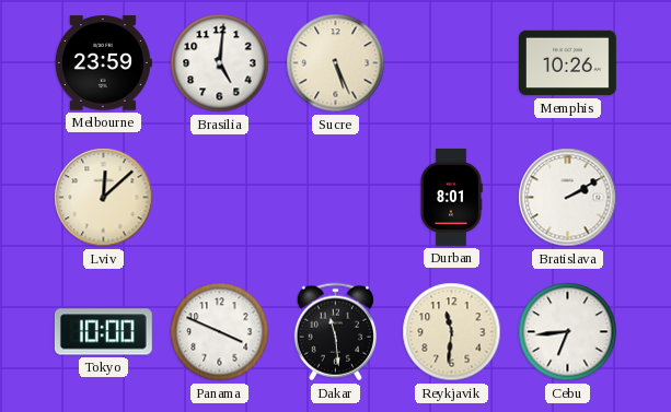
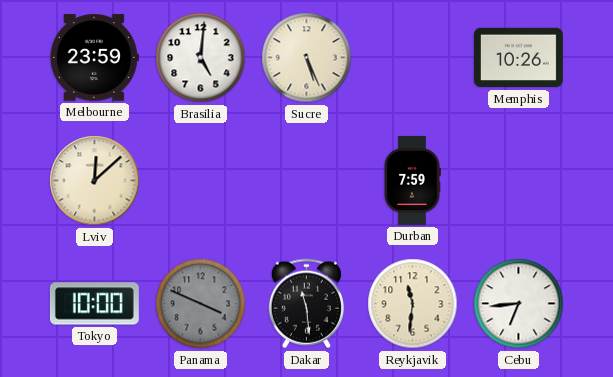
Durban: 8:01 -> 7:59
Bratislava: 2:10 -> none
Panama dial: white -> grey
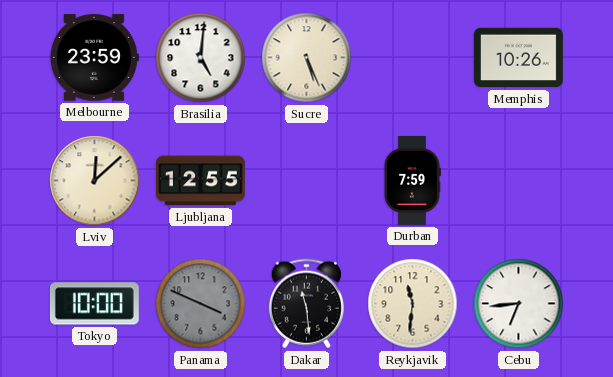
Ljubljana: none -> 12:55
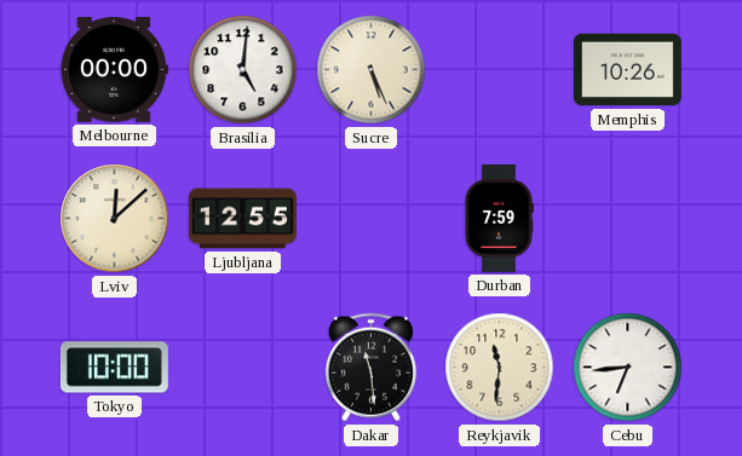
Melbourne: 23:59 -> 00:00
Panama: 3:49 -> none
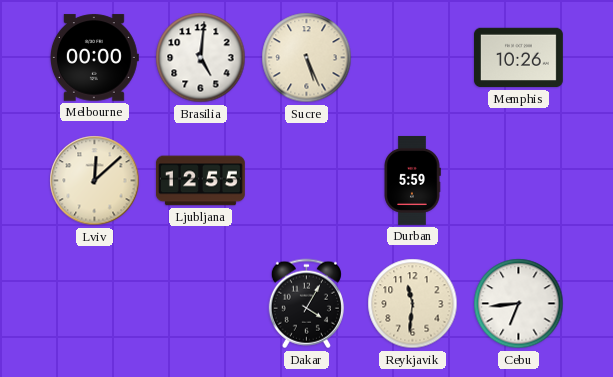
Durban: 7:59 -> 5:59
Tokyo: 10:00 -> none
Dakar: 11:29 -> 4:05
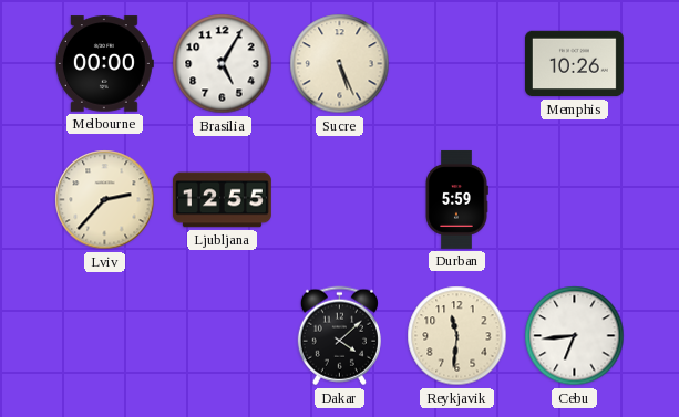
Brasilia: 5:01 -> 5:05
Lviv: 12:08 -> 2:37
Dakar: 4:05 -> 4:08
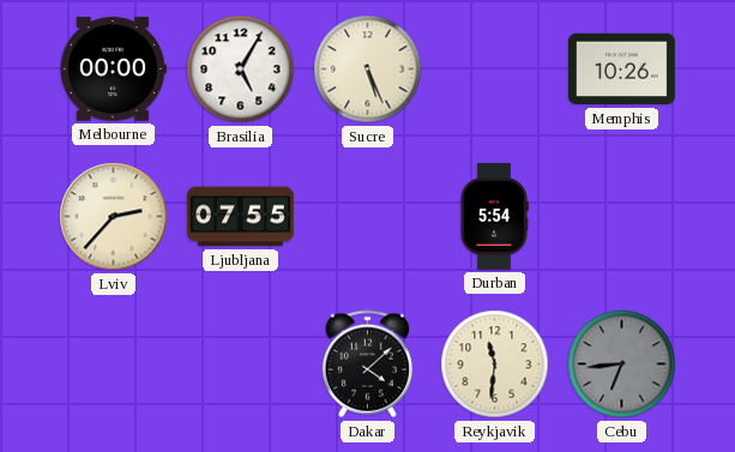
Ljubljana: 12:55 -> 07:55
Durban: 5:59 -> 5:54
Cebu dial: white -> grey
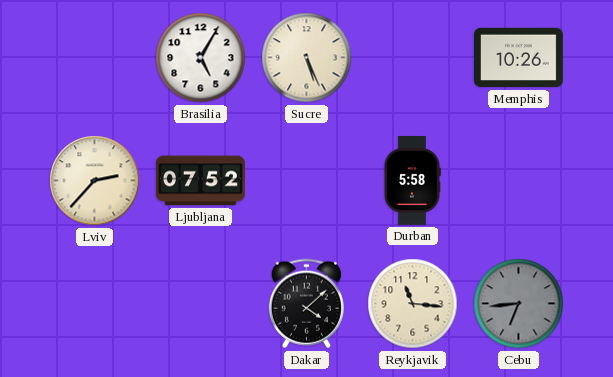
Melbourne: 00:00 -> none
Ljubljana: 07:55 -> 07:52
Durban: 5:54 -> 5:58
Reykjavik: 11:31 -> 11:16
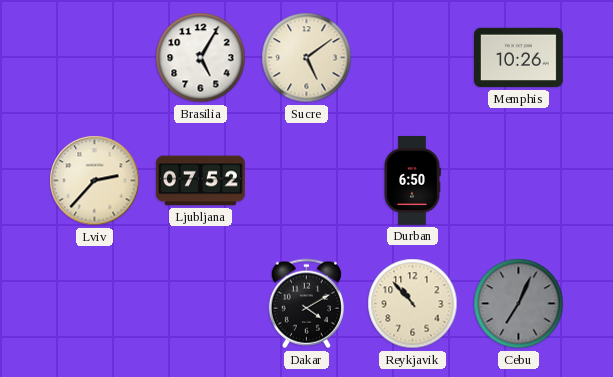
Sucre: 5:26 -> 5:09
Durban: 5:58 -> 6:50
Dakar: 4:08 -> 4:10
Reykjavik: 11:16 -> 10:53
Cebu: 6:44 -> 7:04
